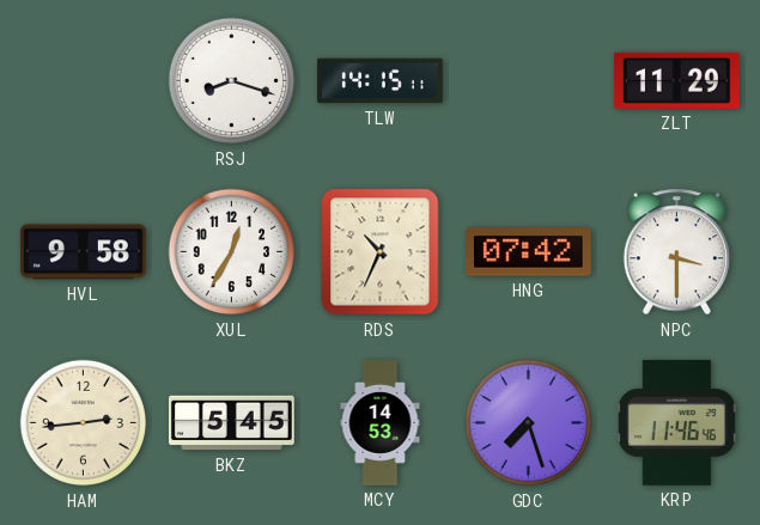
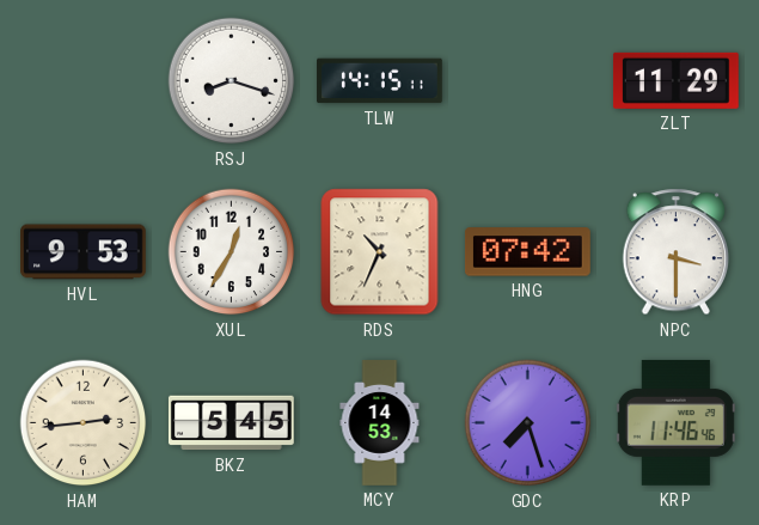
HVL: 9:58 -> 9:53
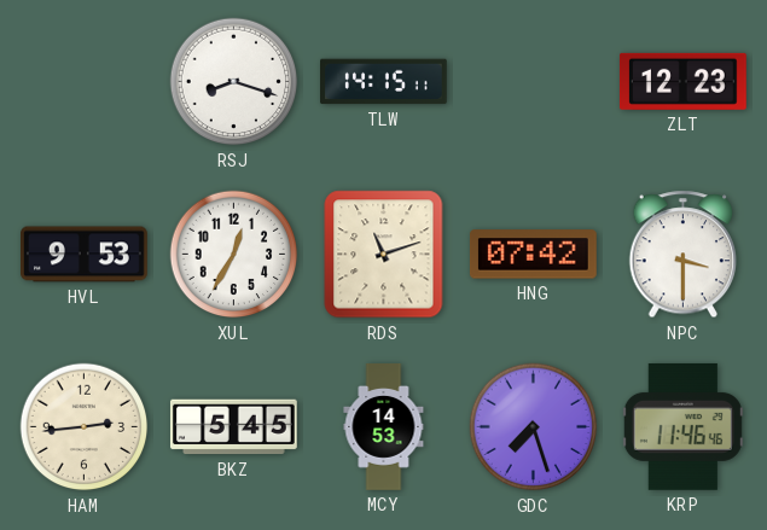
ZLT: 11:29 -> 12:23
RDS: 10:34 -> 11:12
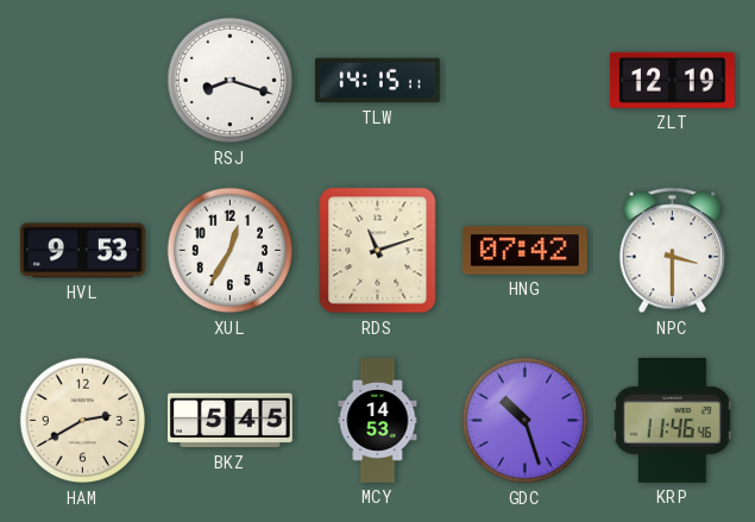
ZLT: 12:23 -> 12:19
HAM: 2:44 -> 2:40
GDC: 7:27 -> 10:27
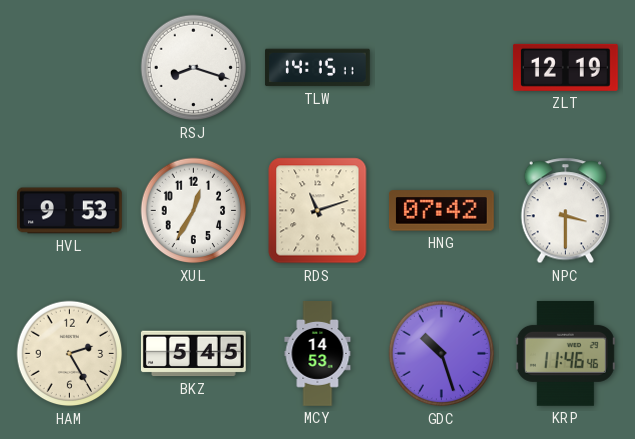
HAM: 2:40 -> 2:25
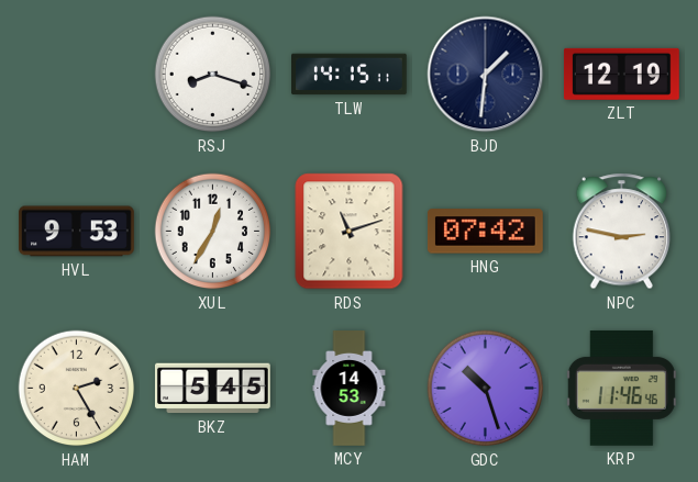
BJD: none -> 1:31
NPC: 3:30 -> 2:47
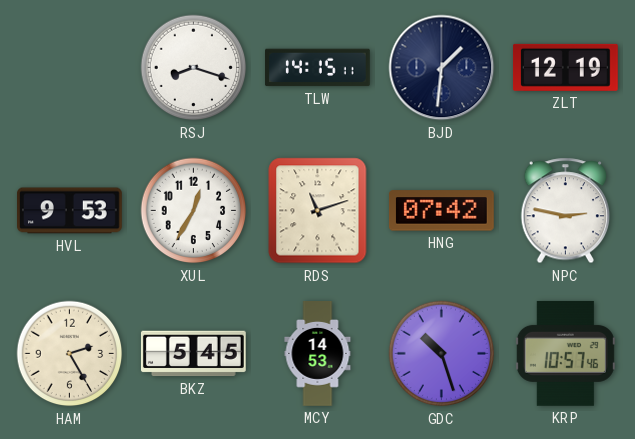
KRP: 11:46 -> 10:57
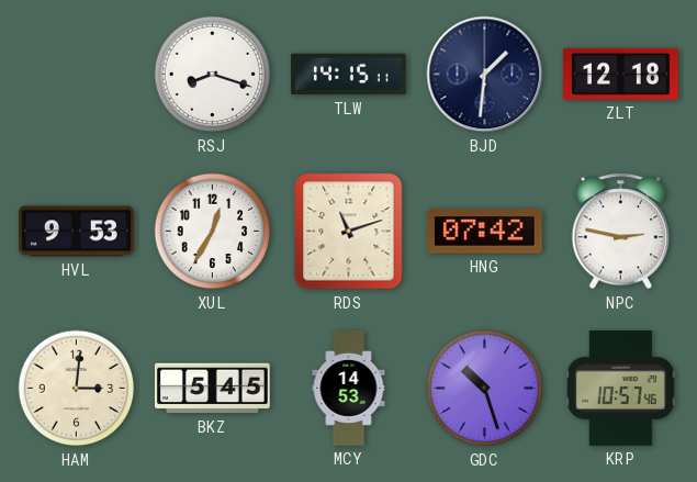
ZLT: 12:19 -> 12:18
HAM: 2:25 -> 3:01
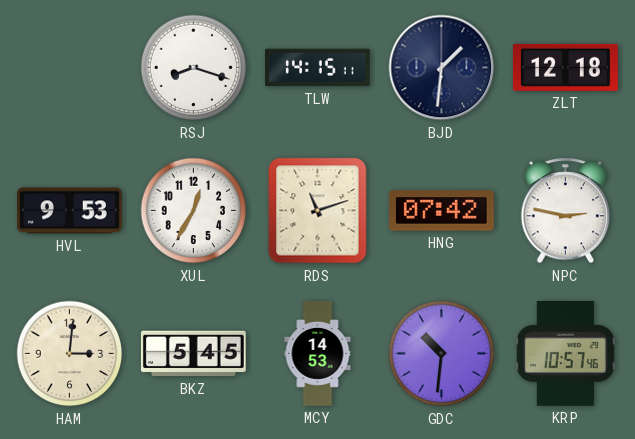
GDC: 10:27 -> 10:31
